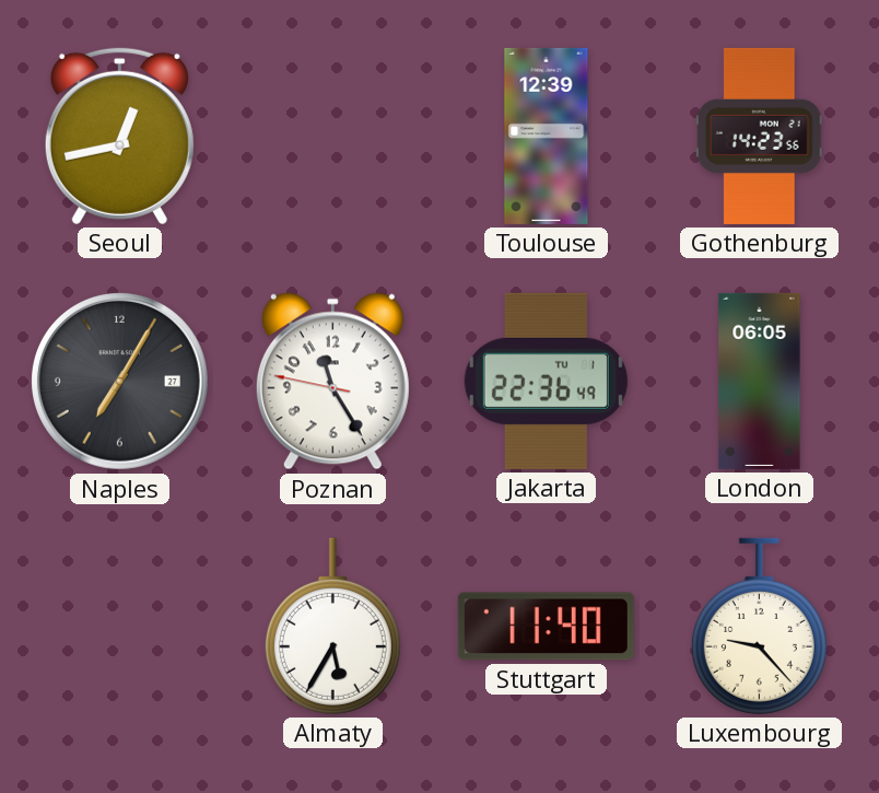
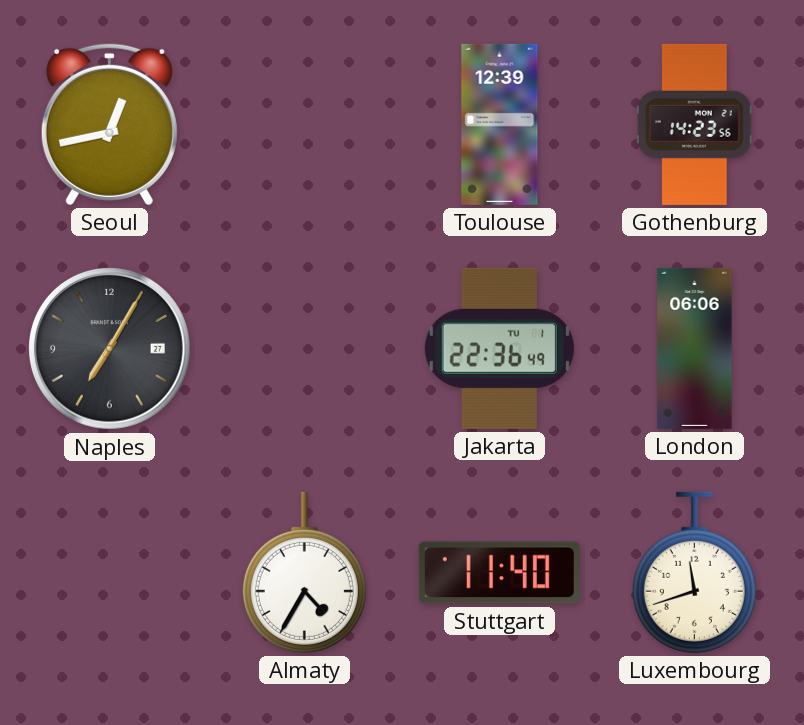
Poznan: 11:24 -> none
London: 06:05 -> 06:06
Almaty: 5:35 -> 4:35
Luxembourg: 9:23 -> 11:42
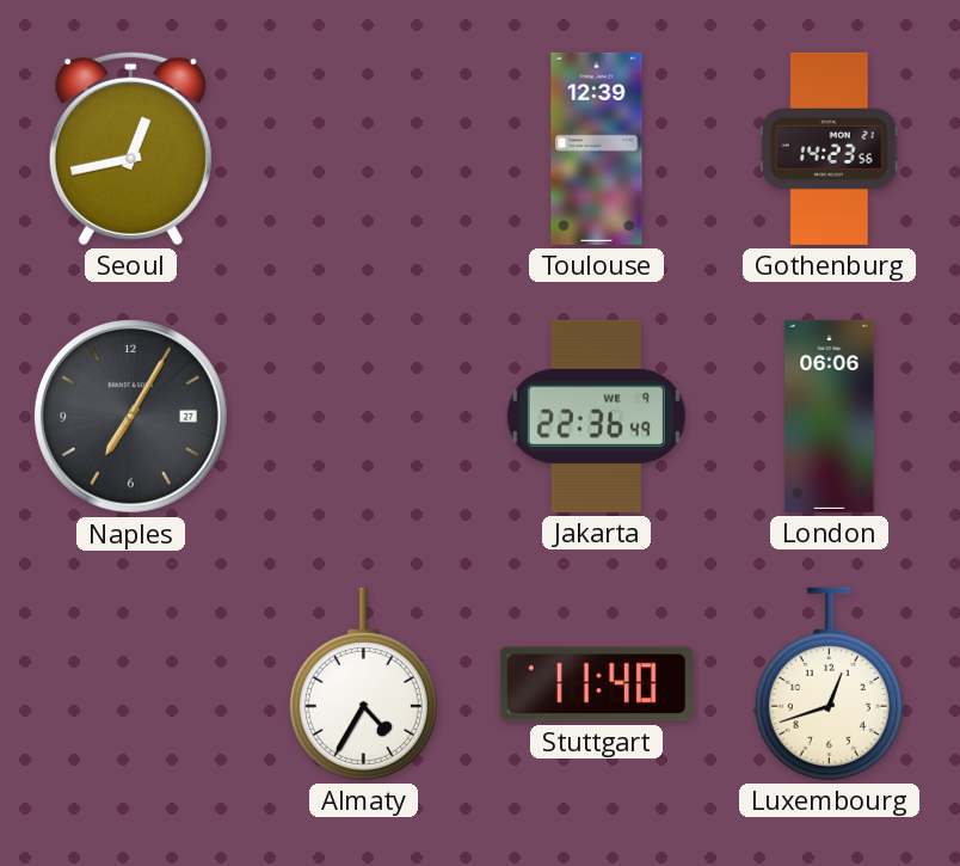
Jakarta date: TU 1 -> WE 9
Luxembourg: 11:42 -> 12:42
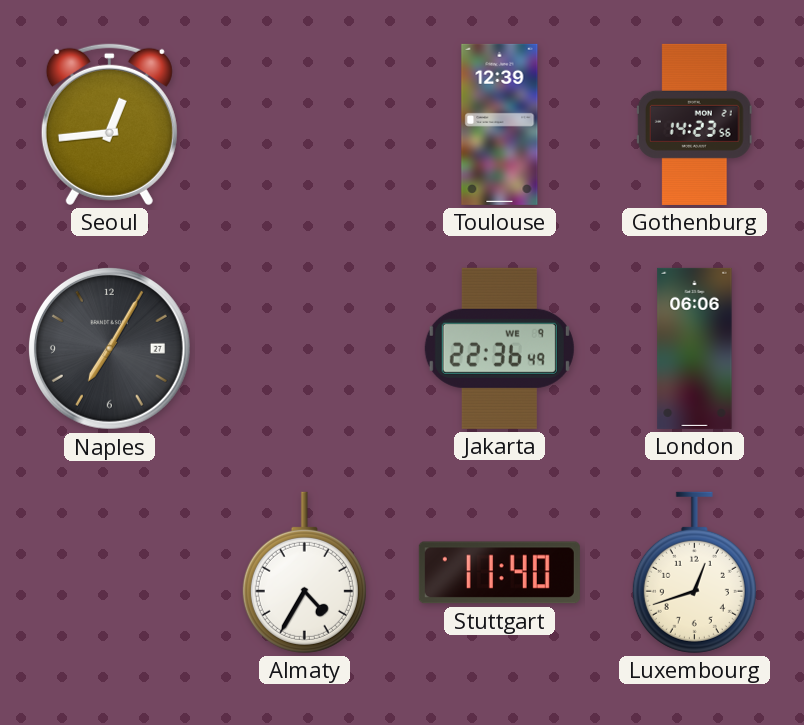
Seoul: 12:43 -> 12:44
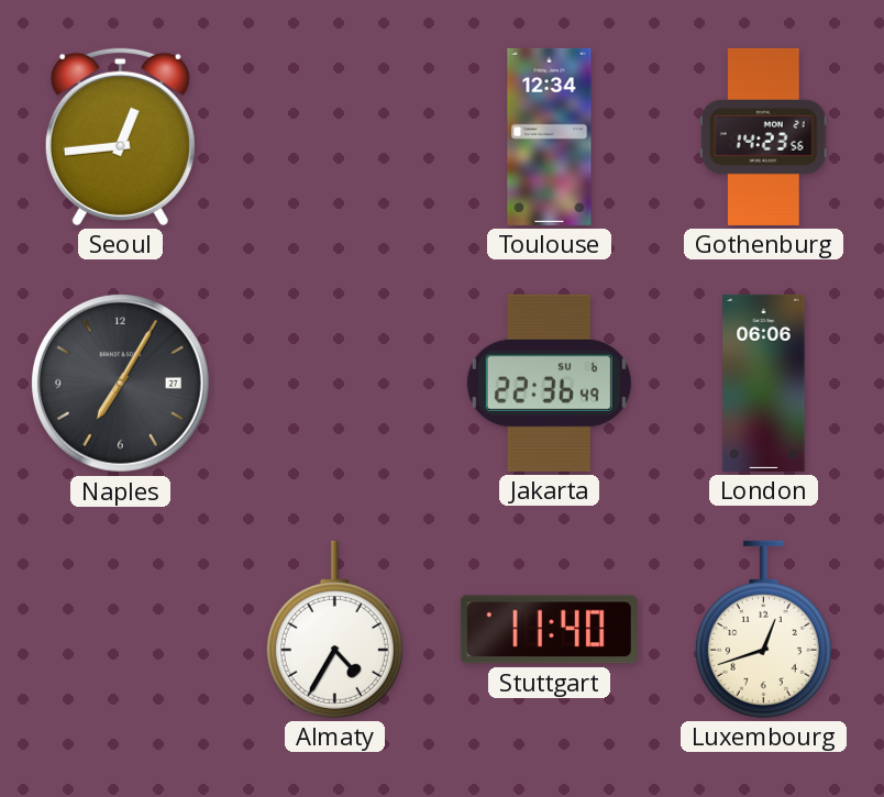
Toulouse: 12:39 -> 12:34
Jakarta date: WE 9 -> SU 6
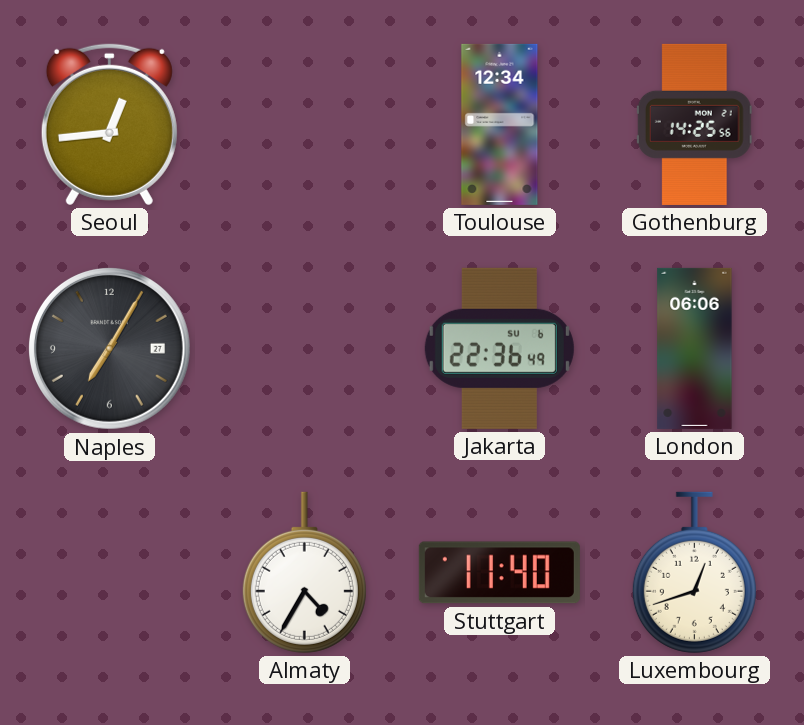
Gothenburg: 14:23 -> 14:25
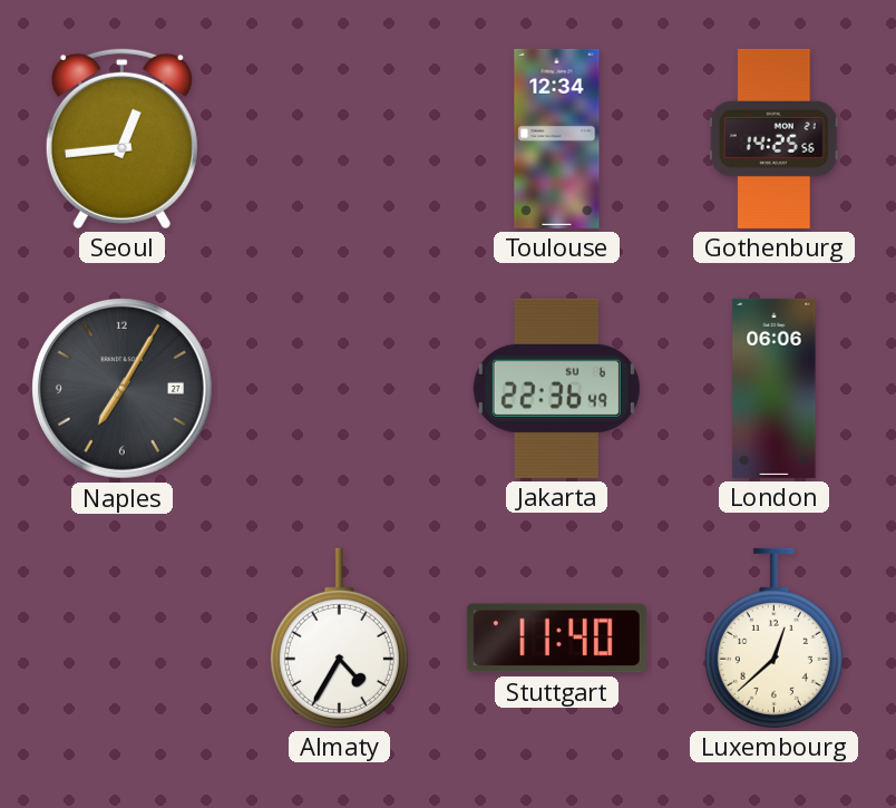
Luxembourg: 12:42 -> 12:38
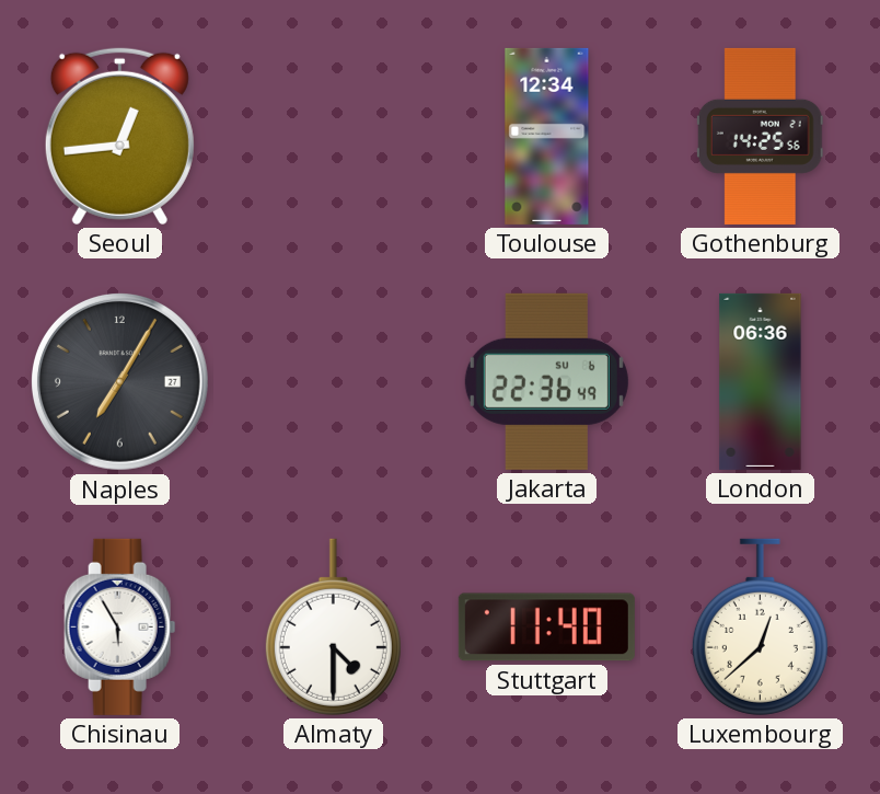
London: 06:06 -> 06:36
Chisinau: none -> 5:55
Almaty: 4:35 -> 4:30
